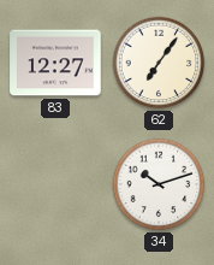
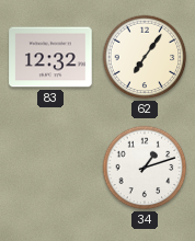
83: 12:27 -> 12:32
34: 10:12 -> 1:12
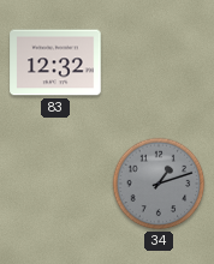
62: 7:06 -> none
34 dial: white -> grey
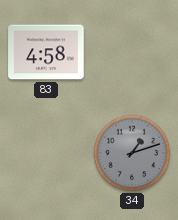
83: 12:32 -> 4:58
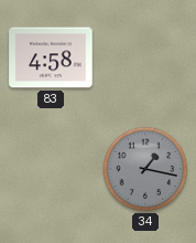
34: 1:12 -> 1:17
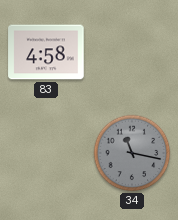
34: 1:17 -> 11:17
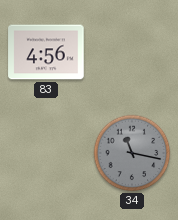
83: 4:58 -> 4:56
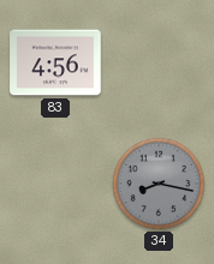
34: 11:17 -> 8:17
